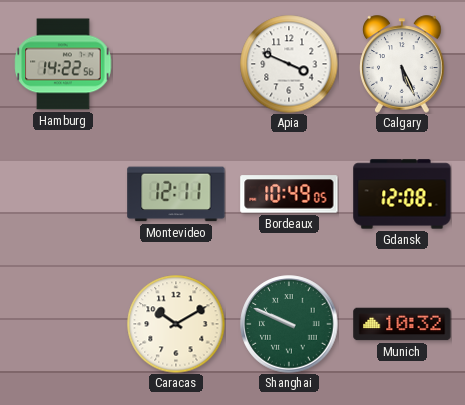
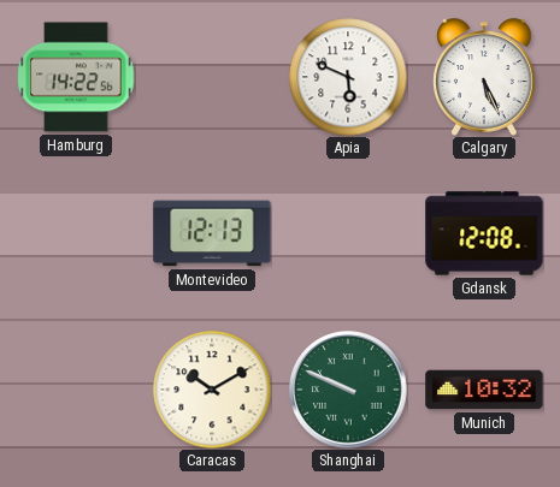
Apia: 3:49 -> 5:49
Montevideo: 12:11 -> 12:13
Bordeaux: 10:49 -> none
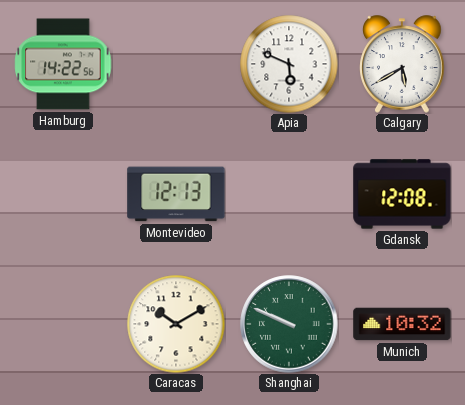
Calgary: 5:26 -> 5:40
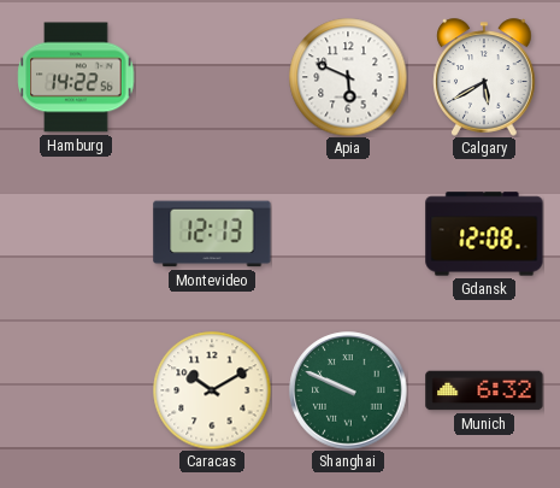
Munich: 10:32 -> 6:32
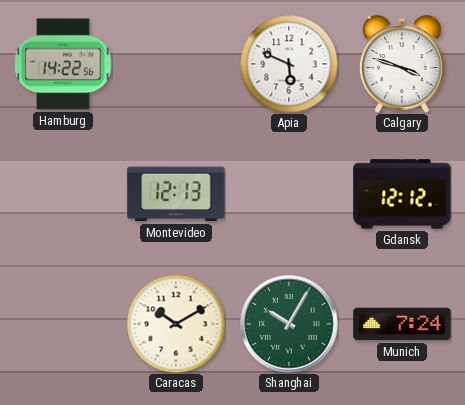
Calgary: 5:40 -> 3:48
Gdansk: 12:08 -> 12:12
Shanghai: 9:49 -> 10:05
Munich: 6:32 -> 7:24
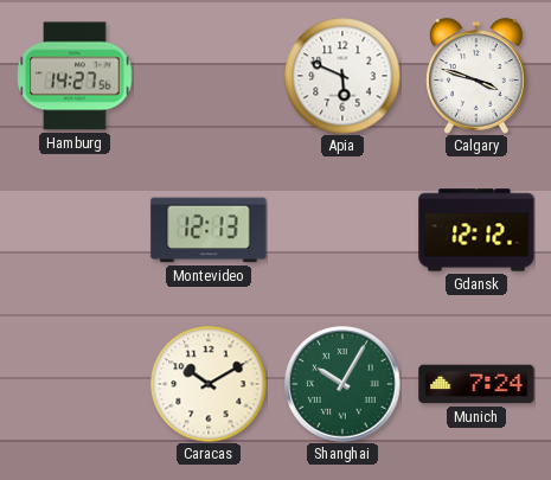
Hamburg: 14:22 -> 14:27
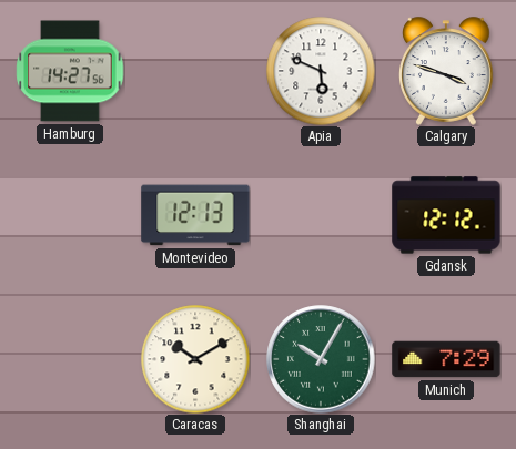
Munich: 7:24 -> 7:29
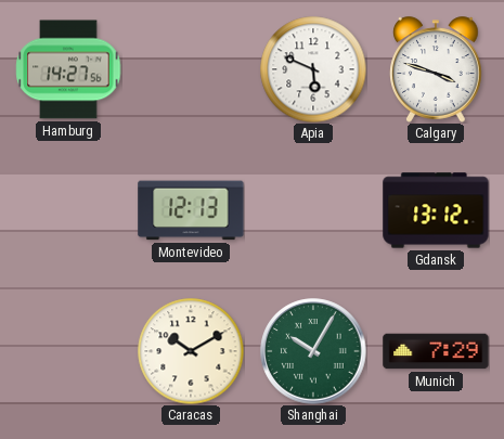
Gdansk: 12:12 -> 13:12
